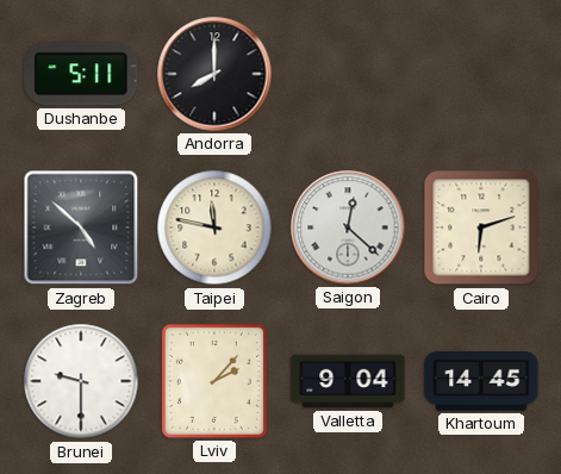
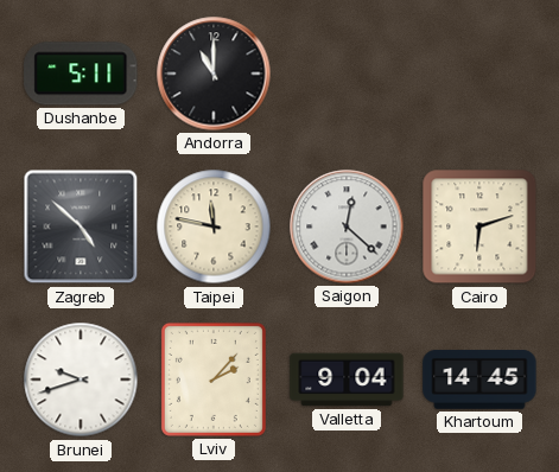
Andorra: 8:00 -> 11:00
Brunei: 9:30 -> 9:42
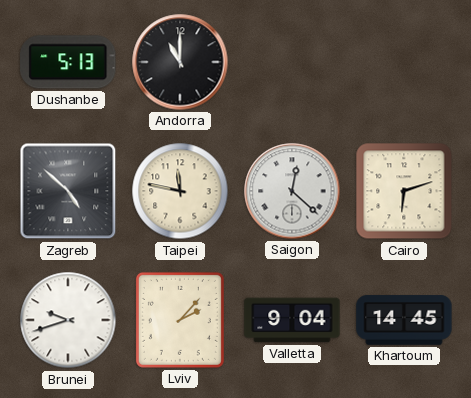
Dushanbe: 5:11 -> 5:13
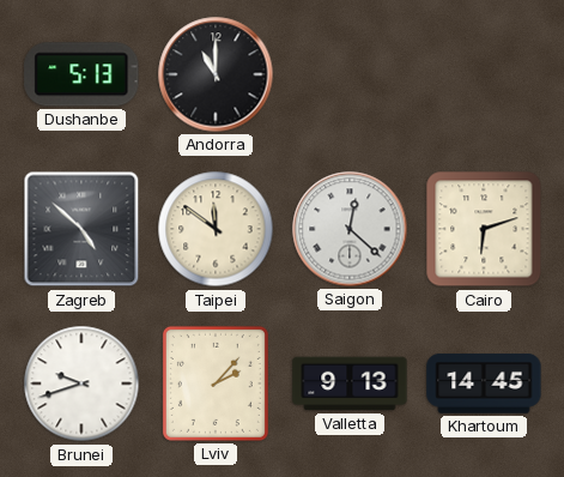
Taipei: 11:47 -> 11:51
Valletta: 9:04 -> 9:13
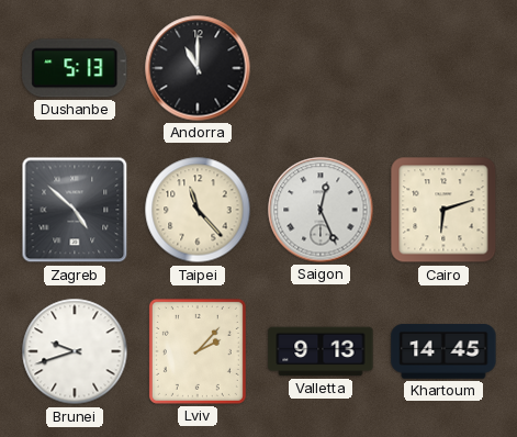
Taipei: 11:51 -> 11:23
Saigon: 12:22 -> 12:26
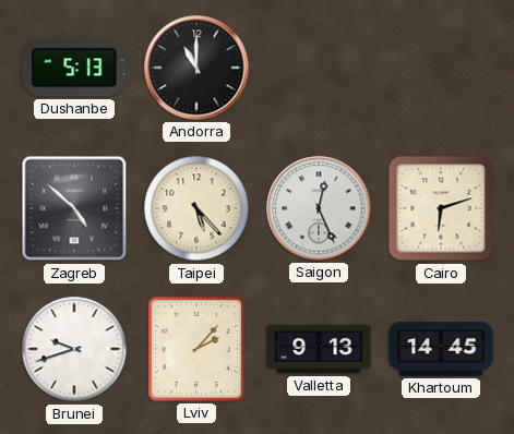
Taipei: 11:23 -> 5:23
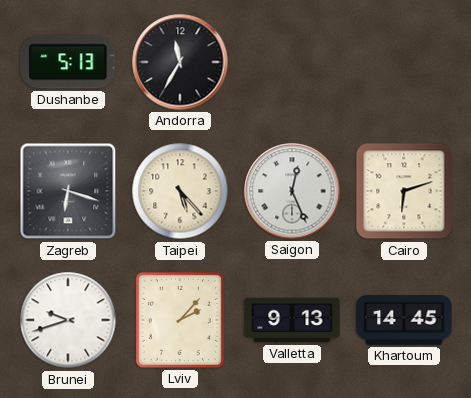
Andorra: 11:00 -> 11:35
Zagreb: 4:52 -> 6:18
